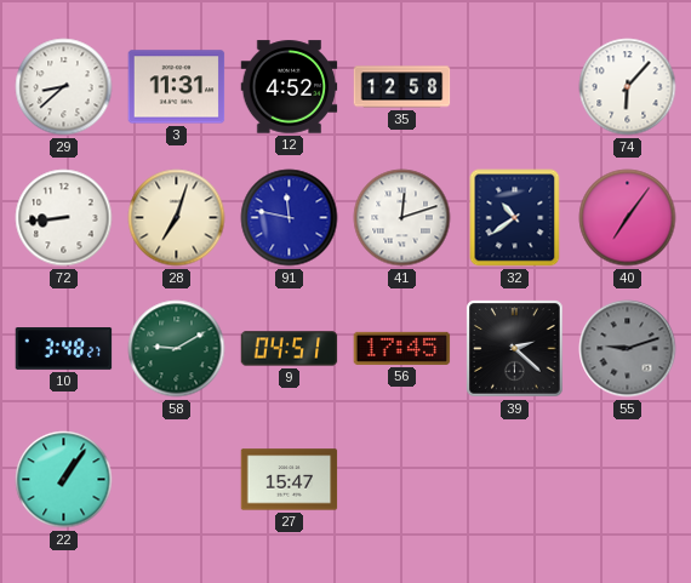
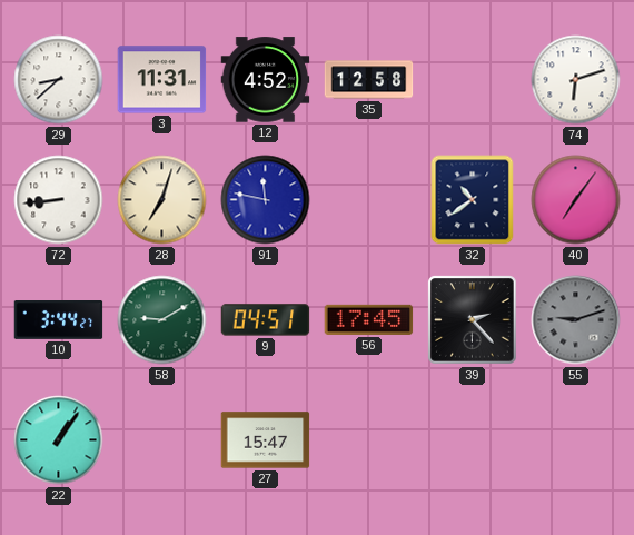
74: 6:07 -> 6:12
41: 12:12 -> none
10: 3:48 -> 3:44
39: 2:22 -> 2:23
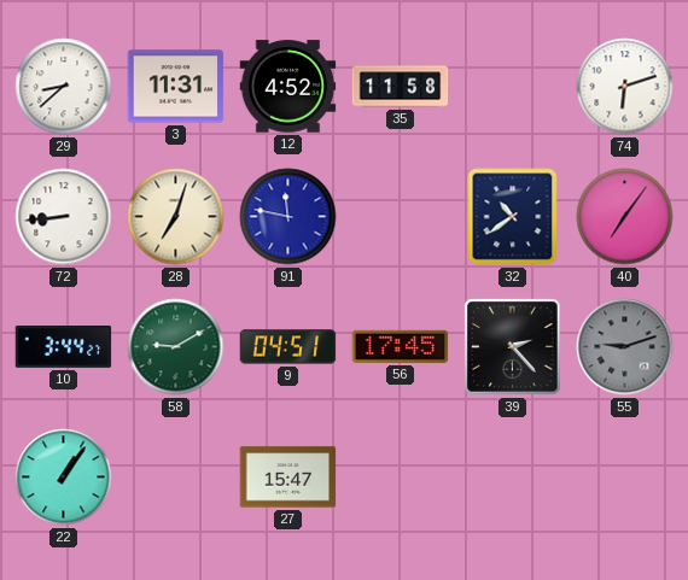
35: 12:58 -> 11:58
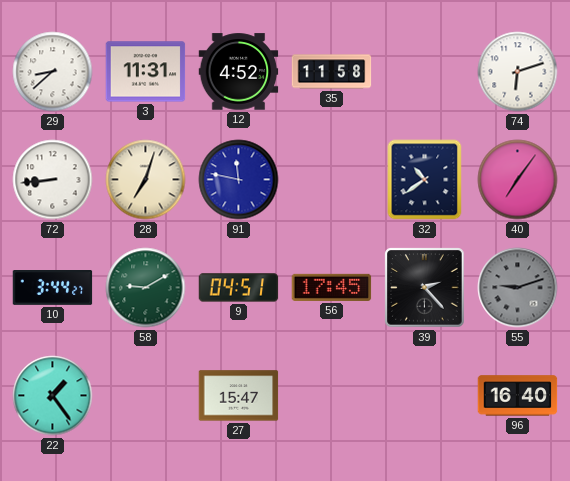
22: 1:06 -> 1:24
96: none -> 16:40
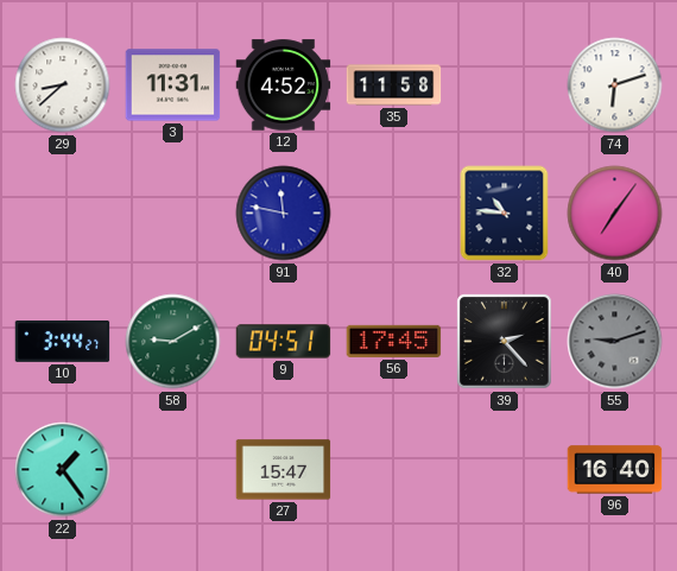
72: 8:44 -> none
28: 7:03 -> none
32: 10:39 -> 10:46
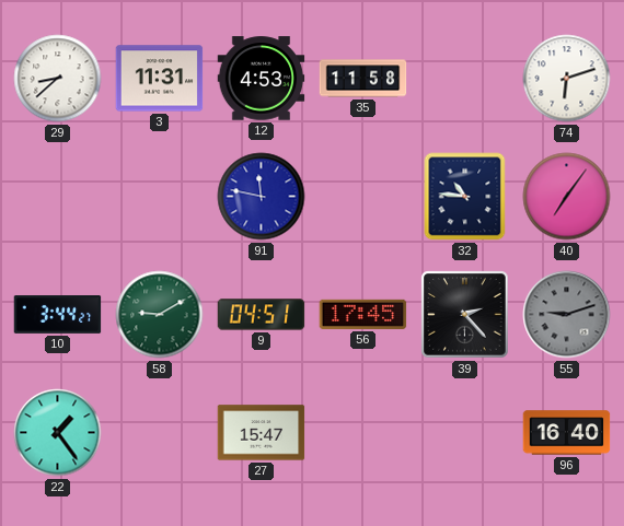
12: 4:52 -> 4:53
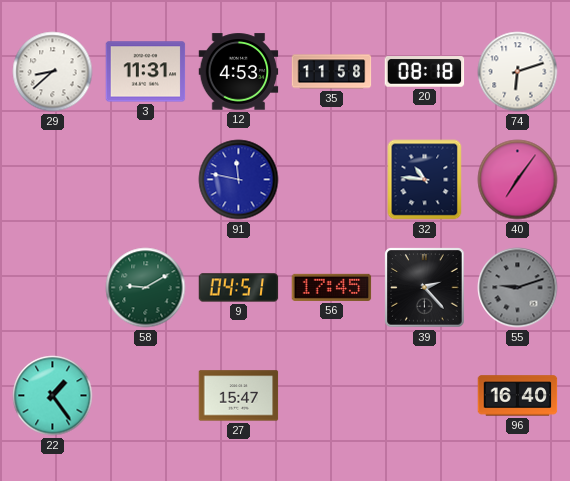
20: none -> 08:18
10: 3:44 -> none
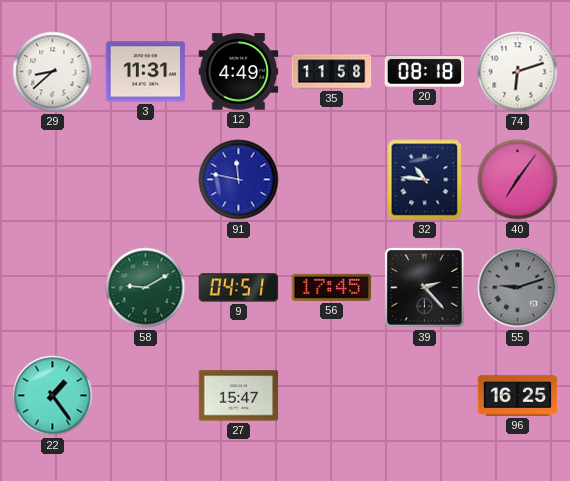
12: 4:53 -> 4:49
96: 16:40 -> 16:25
